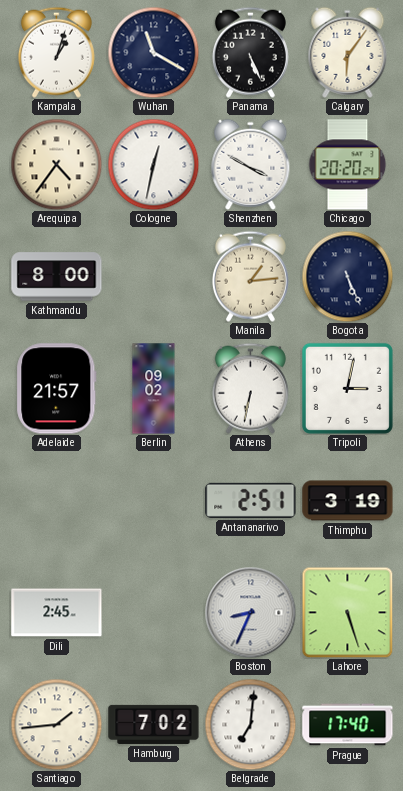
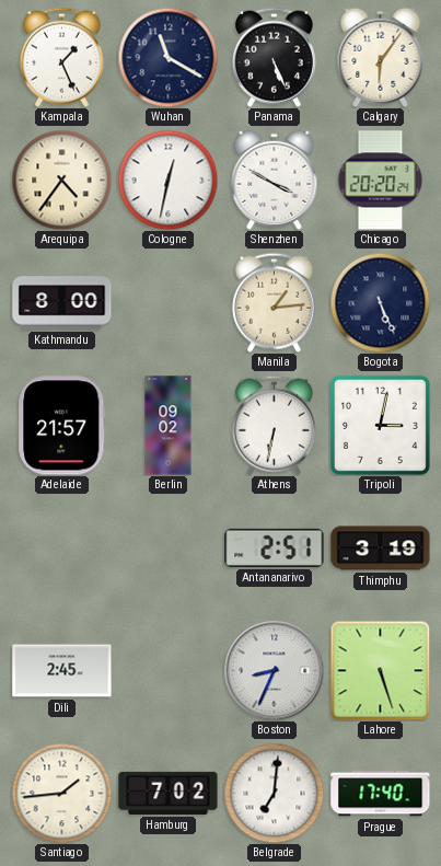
Kampala: 1:03 -> 1:26
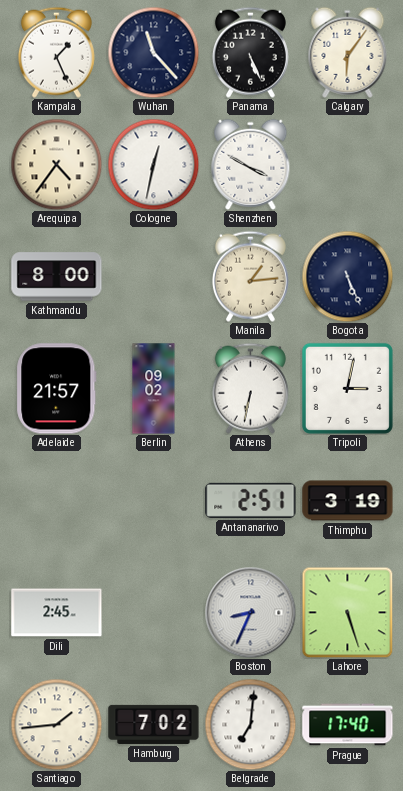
Wuhan: 11:20 -> 11:23
Chicago: 20:20 -> none
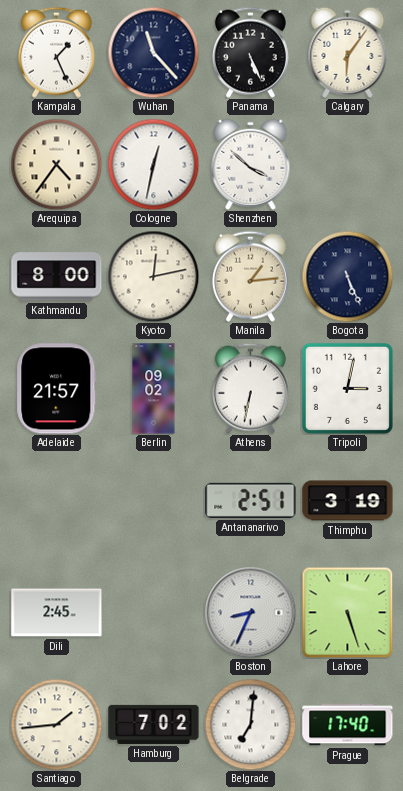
Shenzhen: 3:50 -> 3:52
Kyoto: none -> 12:13
